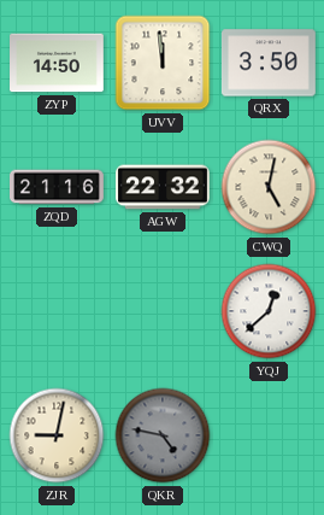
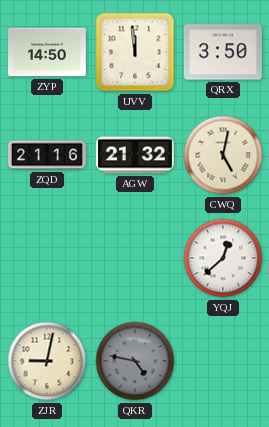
AGW: 22:32 -> 21:32
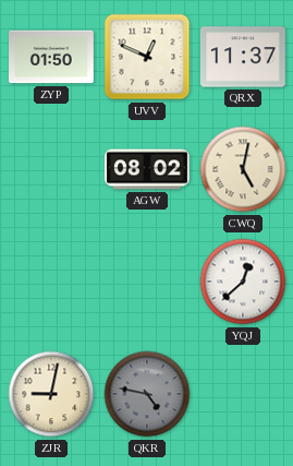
ZYP: 14:50 -> 01:50
UVV: 11:59 -> 12:49
QRX: 3:50 -> 11:37
ZQD: 21:16 -> none
AGW: 21:32 -> 08:02
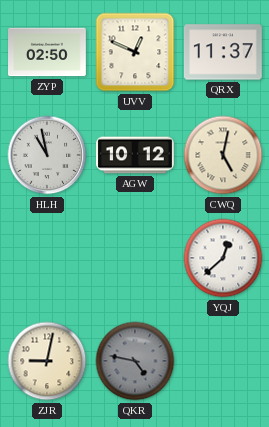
ZYP: 01:50 -> 02:50
HLH: none -> 10:58
AGW: 08:02 -> 10:12
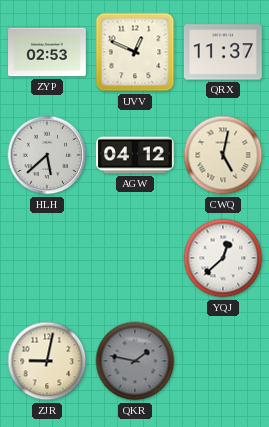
ZYP: 02:50 -> 02:53
HLH: 10:58 -> 5:38
AGW: 10:12 -> 04:12
QKR: 4:47 -> 1:47
